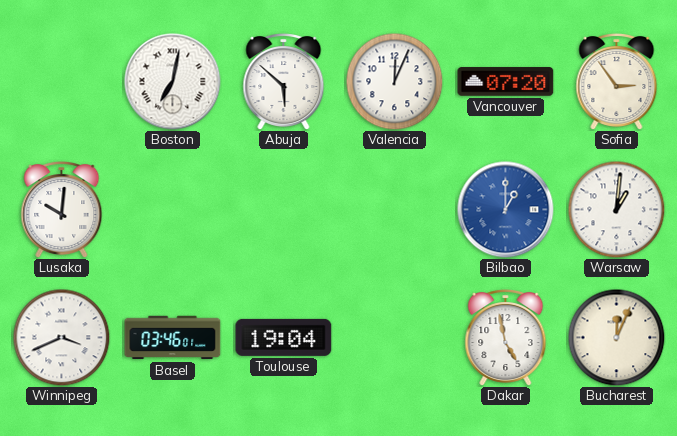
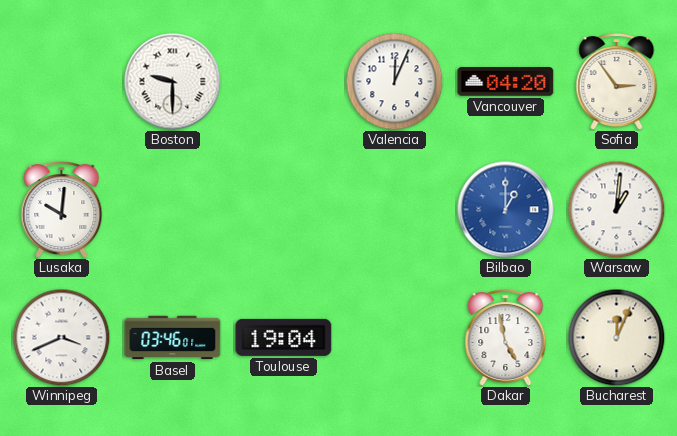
Boston: 7:02 -> 9:30
Abuja: 5:52 -> none
Vancouver: 07:20 -> 04:20
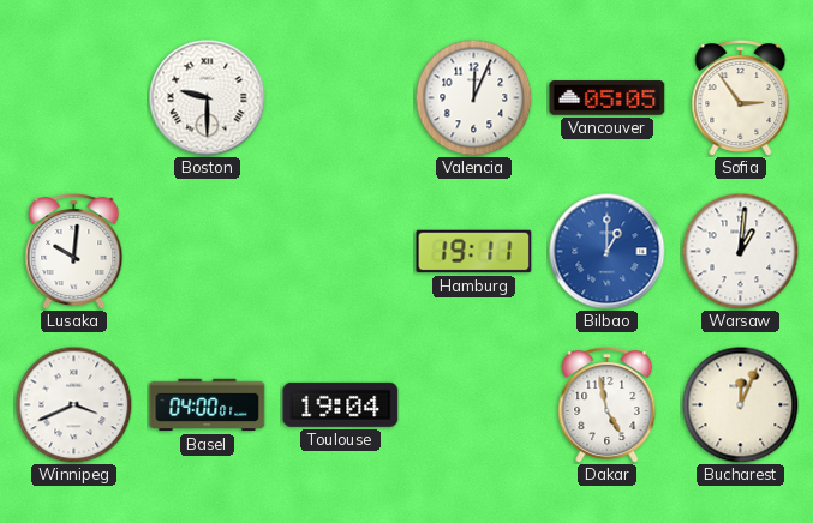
Vancouver: 04:20 -> 05:05
Hamburg: none -> 19:11
Basel: 03:46 -> 04:00
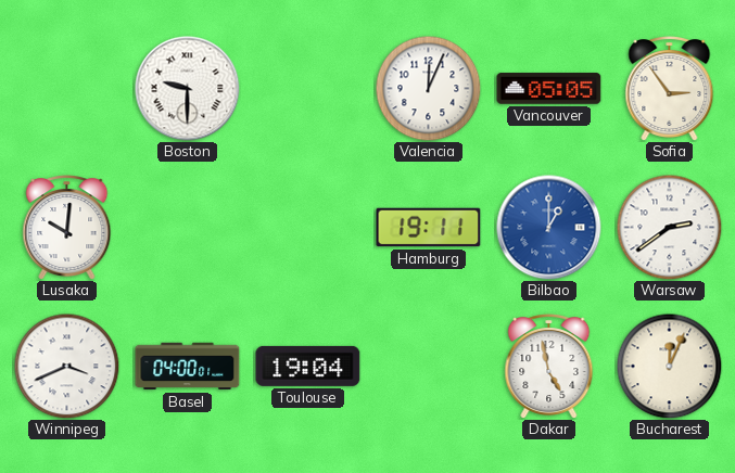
Warsaw: 1:01 -> 2:39
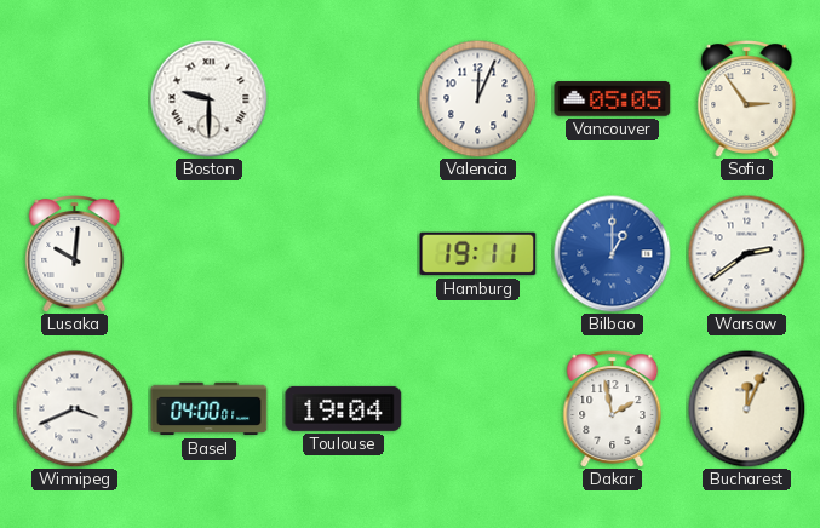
Dakar: 4:58 -> 1:58
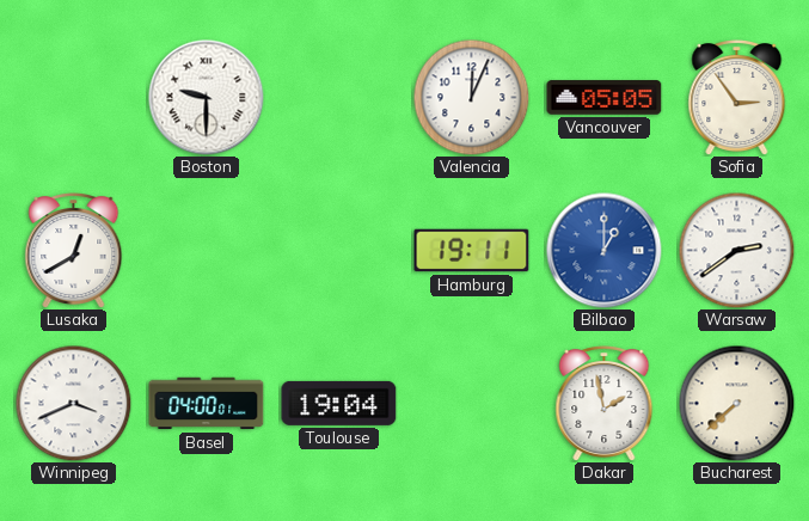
Lusaka: 10:01 -> 12:40
Bucharest: 12:04 -> 7:38
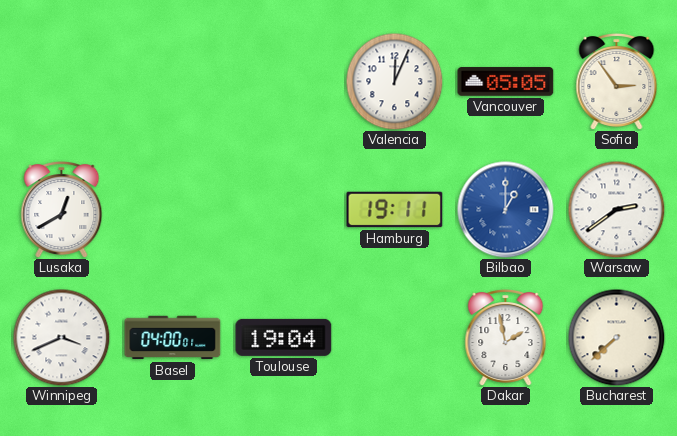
Boston: 9:30 -> none
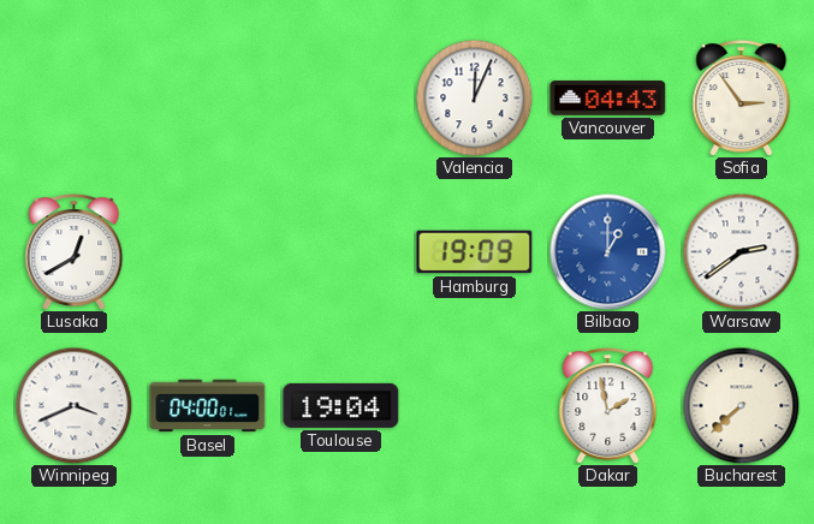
Vancouver: 05:05 -> 04:43
Hamburg: 19:11 -> 19:09
